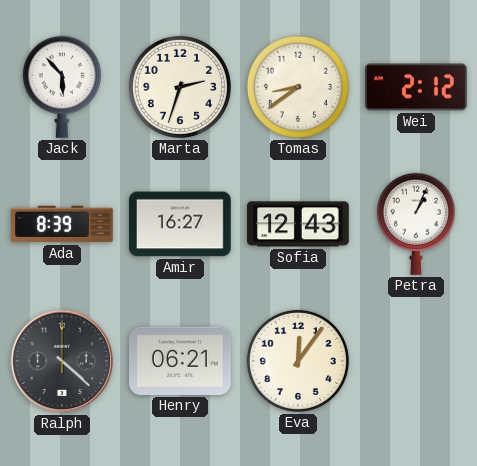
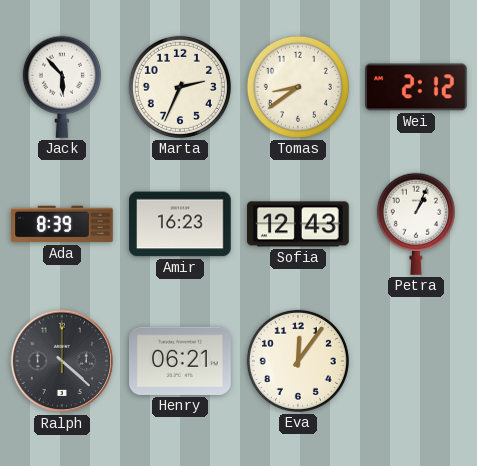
Marta: 2:33 -> 2:34
Amir: 16:27 -> 16:23
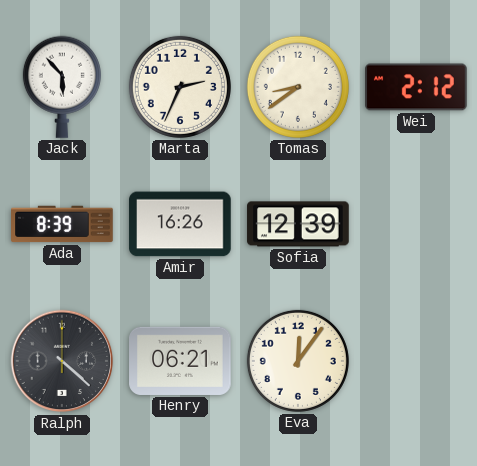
Amir: 16:23 -> 16:26
Sofia: 12:43 -> 12:39
Petra: 1:04 -> none
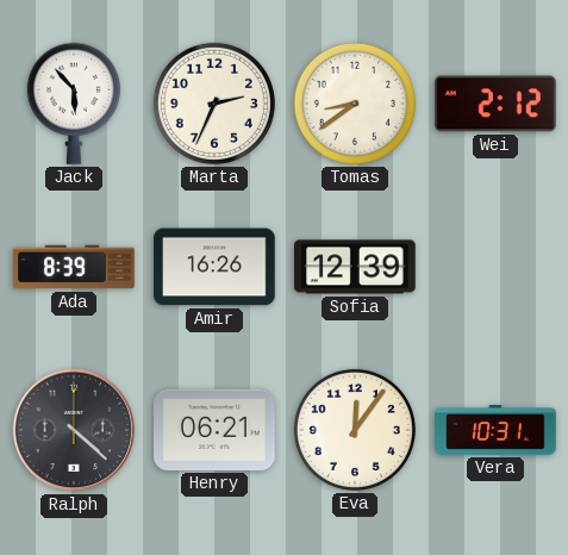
Vera: none -> 10:31
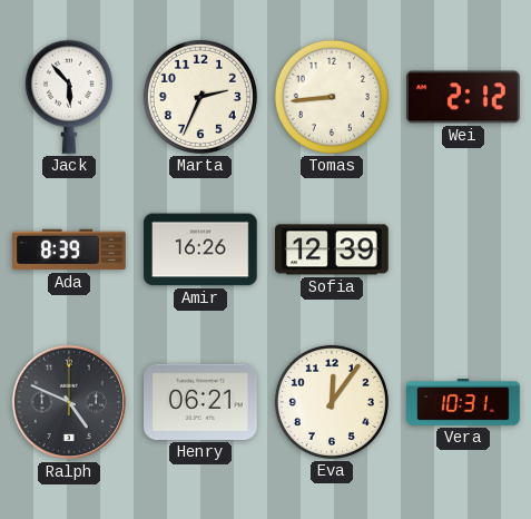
Tomas: 8:39 -> 8:44
Ralph: 4:22 -> 4:49
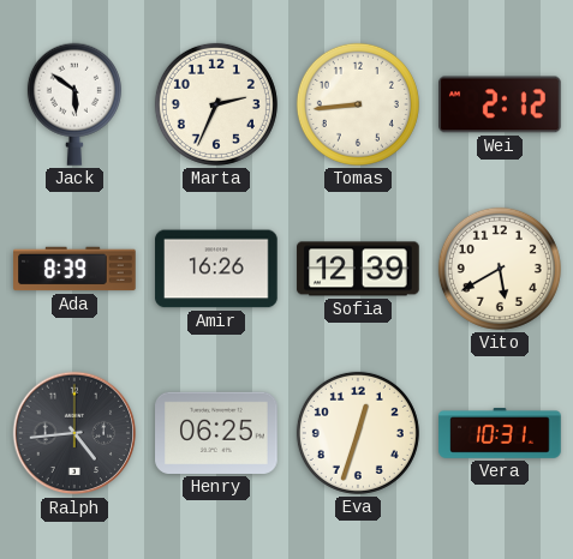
Jack: 5:53 -> 5:51
Vito: none -> 5:40
Ralph: 4:49 -> 4:44
Henry: 06:21 -> 06:25
Eva: 12:06 -> 12:33
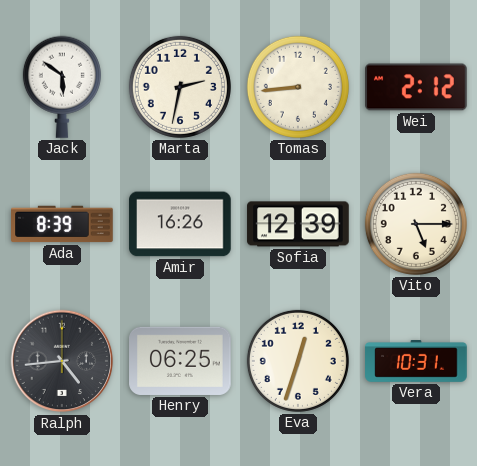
Marta: 2:34 -> 2:32
Vito: 5:40 -> 5:15
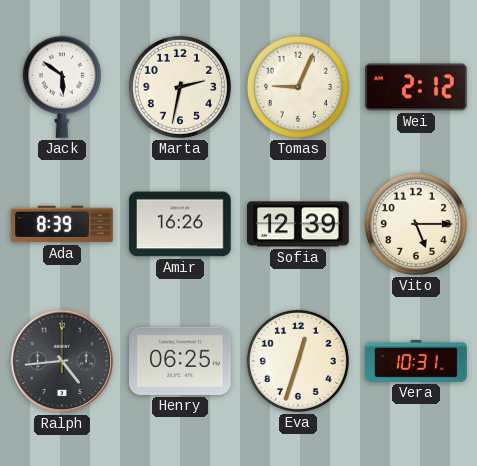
Tomas: 8:44 -> 9:04
